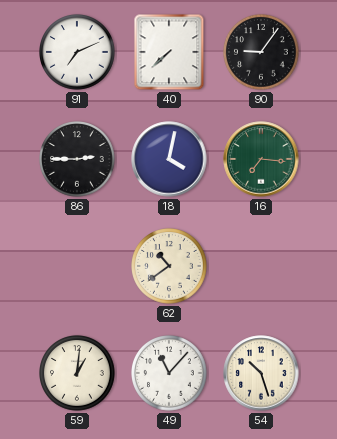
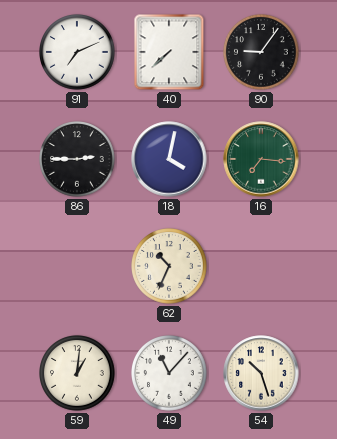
62: 10:39 -> 10:34
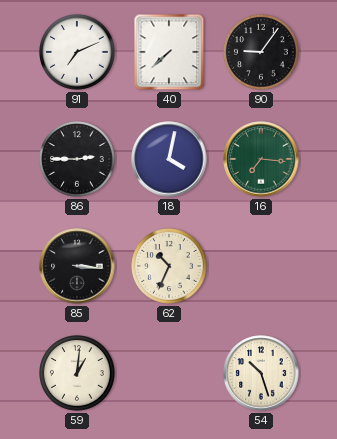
85: none -> 3:16
49: 11:07 -> none
